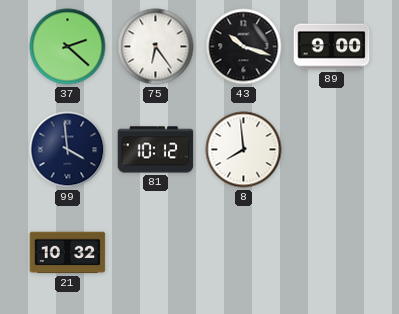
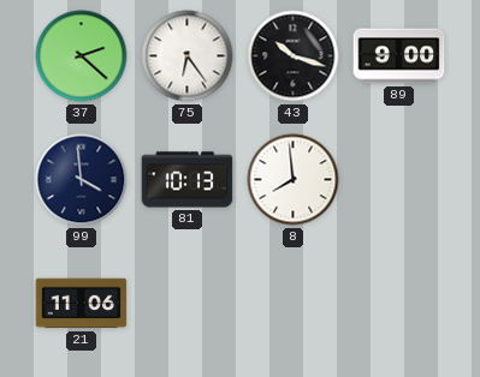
81: 10:12 -> 10:13
21: 10:32 -> 11:06
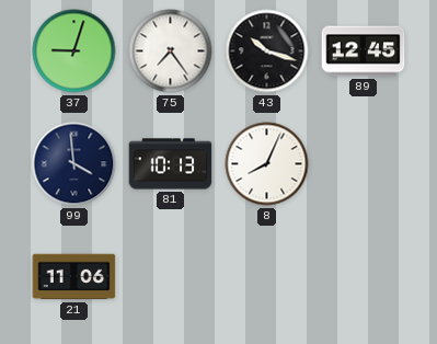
37: 2:22 -> 9:03
75: 6:24 -> 7:24
89: 9:00 -> 12:45
8: 7:59 -> 8:04
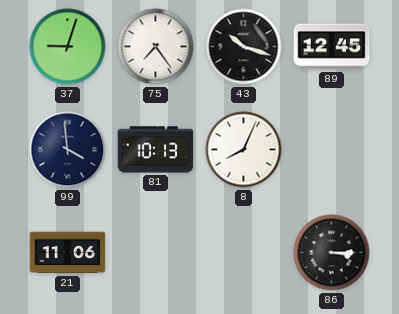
86: none -> 3:15
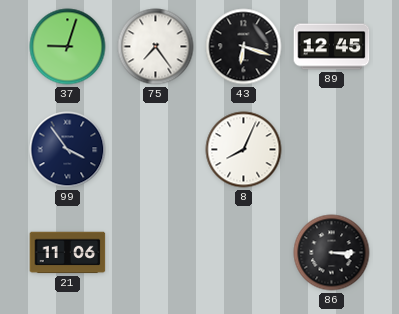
43: 10:18 -> 6:18
99: 3:59 -> 3:54
81: 10:13 -> none
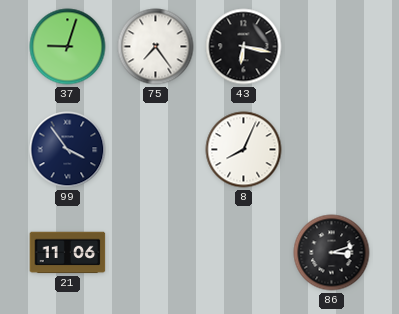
43: 6:18 -> 6:17
89: 12:45 -> none
86: 3:15 -> 3:12
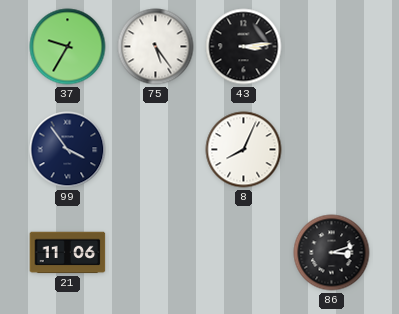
37: 9:03 -> 9:35
75: 7:24 -> 5:24
43: 6:17 -> 3:14
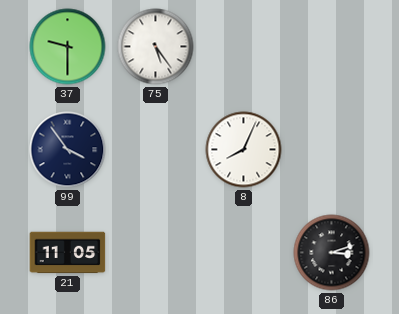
37: 9:35 -> 9:30
43: 3:14 -> none
21: 11:06 -> 11:05
